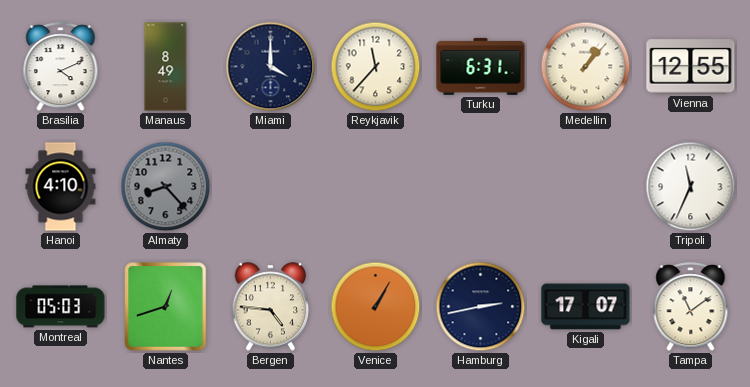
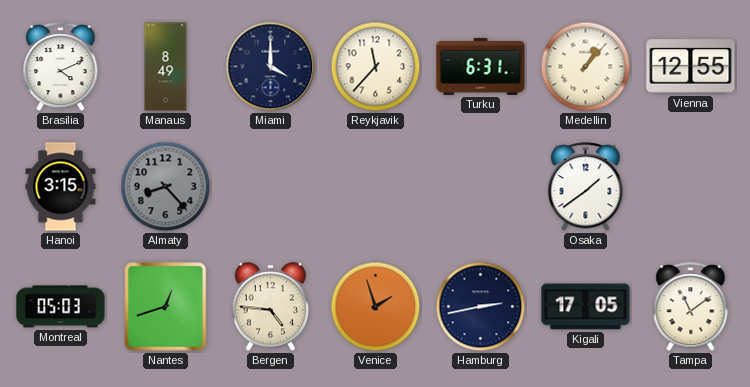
Hanoi: 4:10 -> 3:15
Osaka: none -> 1:39
Tripoli: 11:34 -> none
Venice: 1:05 -> 1:57
Kigali: 17:07 -> 17:05
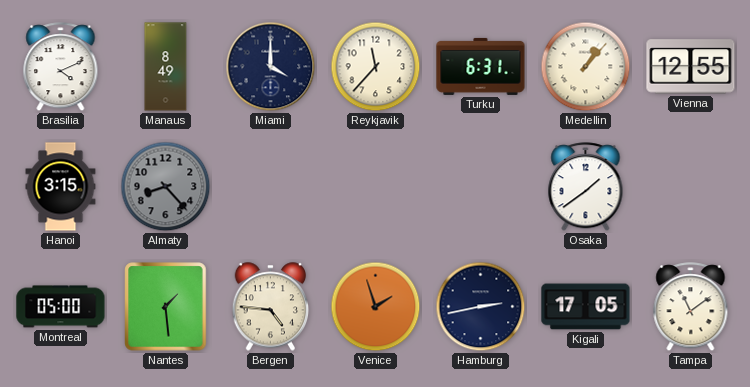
Montreal: 05:03 -> 05:00
Nantes: 12:42 -> 1:29
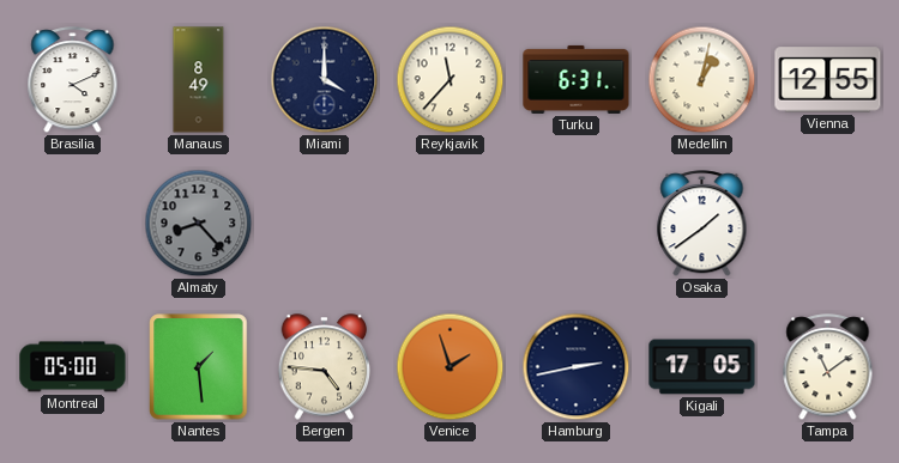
Medellin: 1:07 -> 1:02
Hanoi: 3:15 -> none
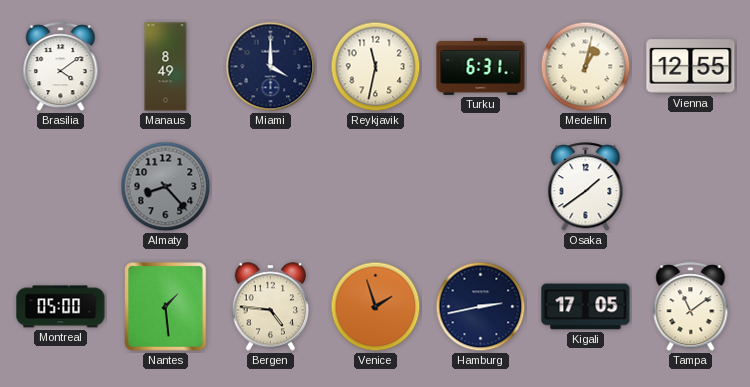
Brasilia: 4:11 -> 4:09
Reykjavik: 11:37 -> 11:32
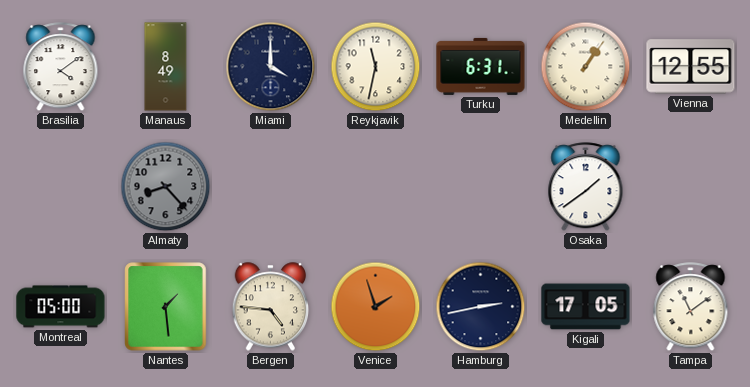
Medellin: 1:02 -> 1:06
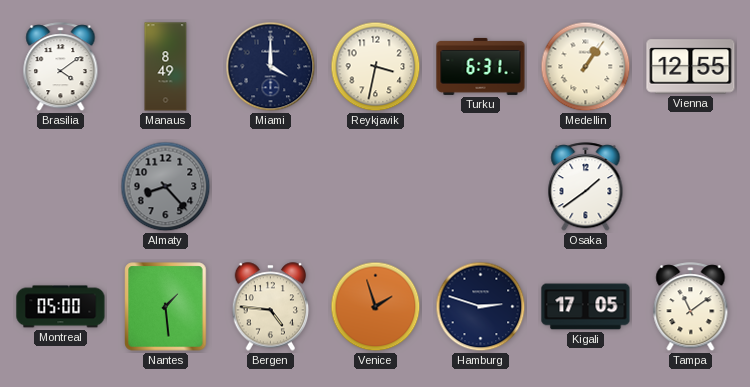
Reykjavik: 11:32 -> 3:32
Hamburg: 2:43 -> 2:48
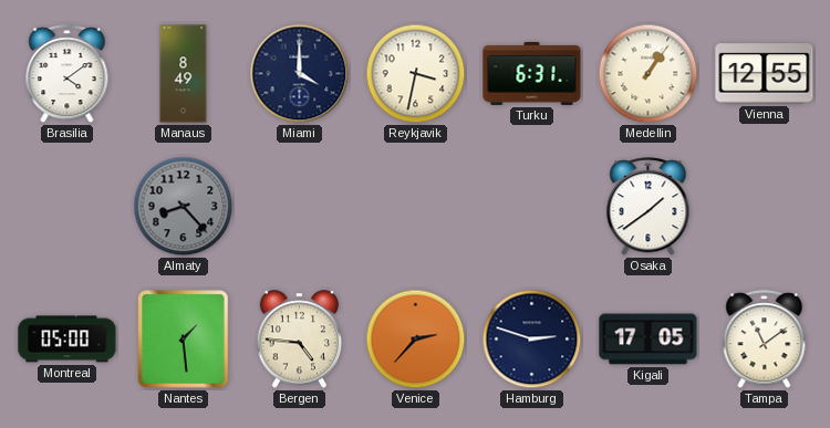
Venice: 1:57 -> 2:37
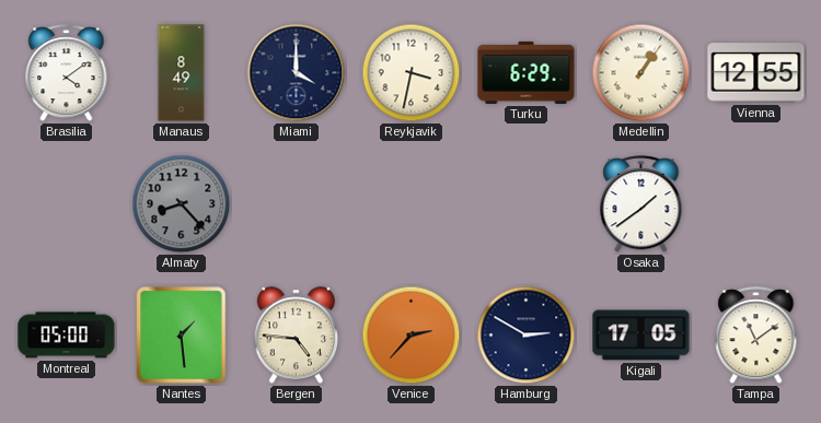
Turku: 6:31 -> 6:29
Hamburg: 2:48 -> 2:50
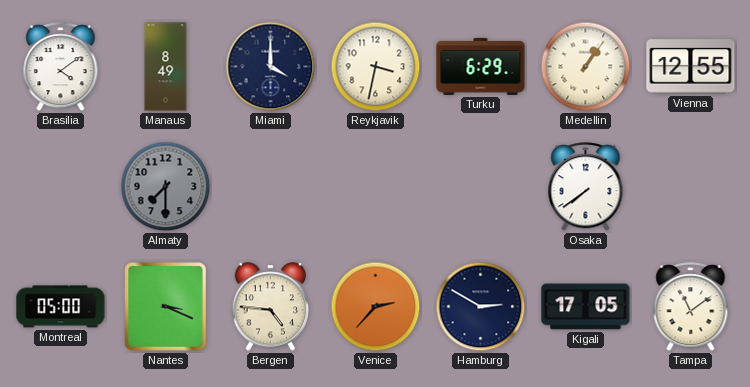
Almaty: 8:23 -> 7:30
Osaka: 1:39 -> 7:39
Nantes: 1:29 -> 3:19
